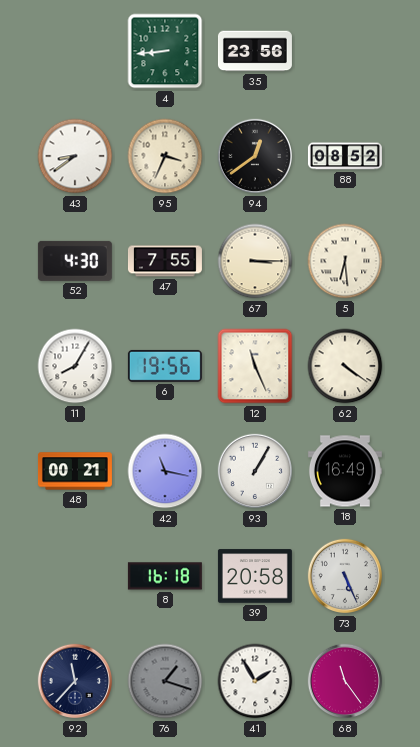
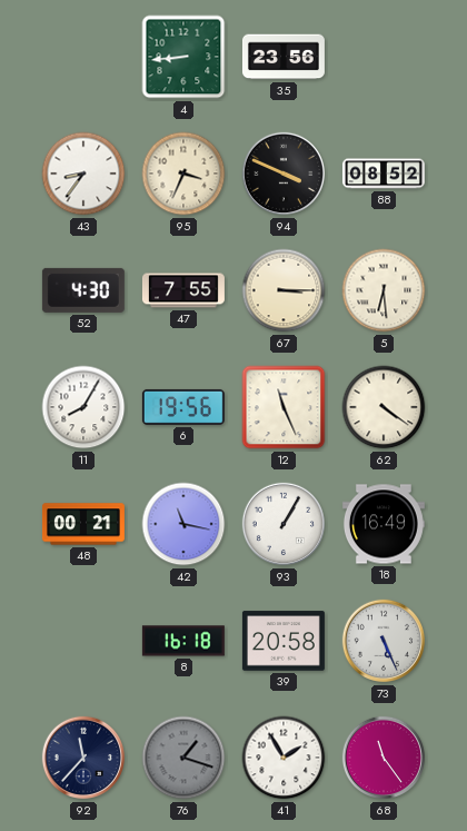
43: 8:39 -> 8:36
94: 12:39 -> 3:49
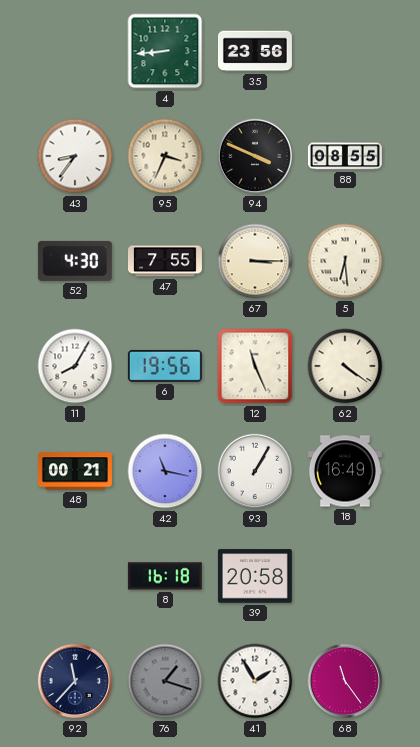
88: 08:52 -> 08:55
73: 5:26 -> none
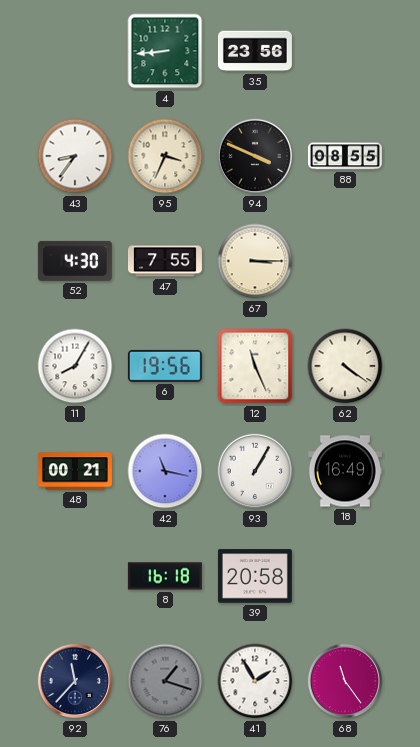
5: 6:29 -> none
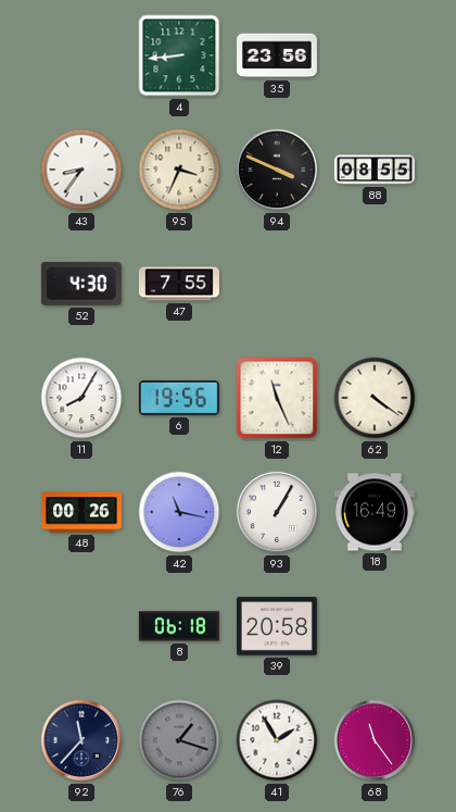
67: 3:15 -> none
48: 00:21 -> 00:26
8: 16:18 -> 06:18
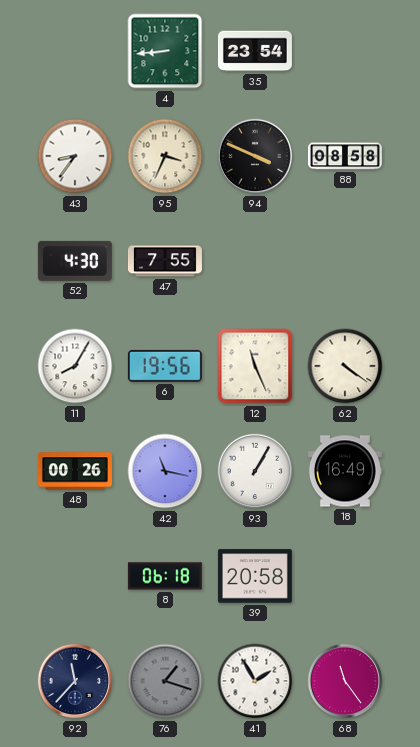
35: 23:56 -> 23:54
88: 08:55 -> 08:58
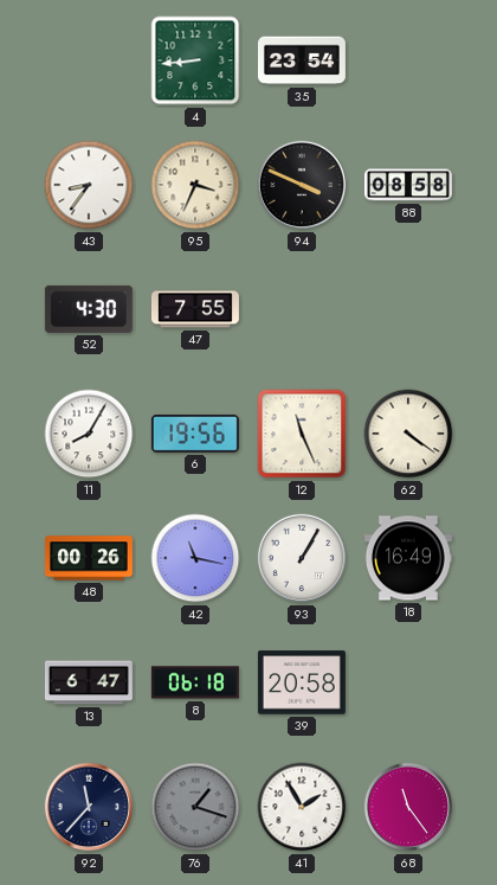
13: none -> 6:47
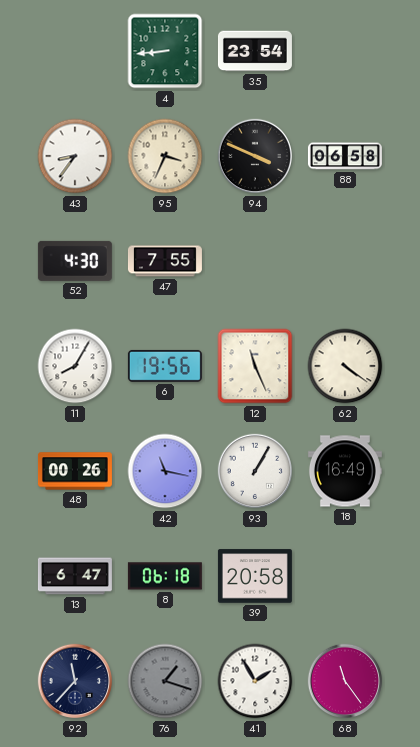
88: 08:58 -> 06:58
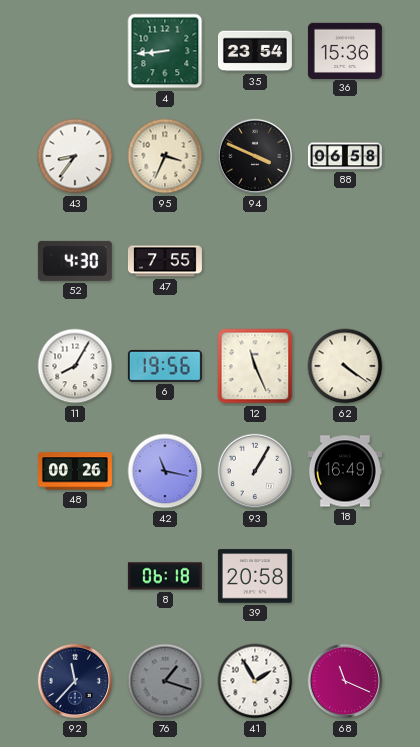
36: none -> 15:36
13: 6:47 -> none
68: 11:24 -> 11:19
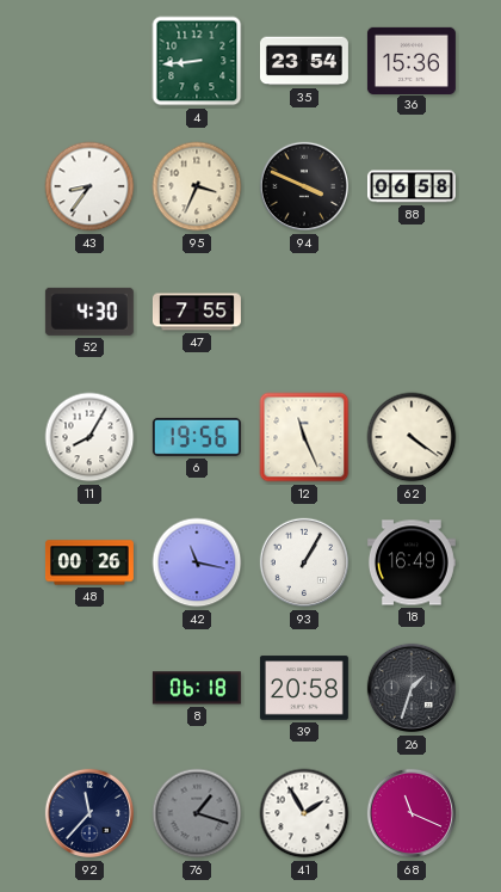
26: none -> 1:33
